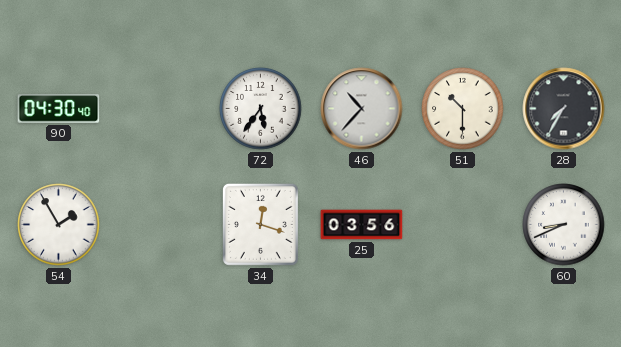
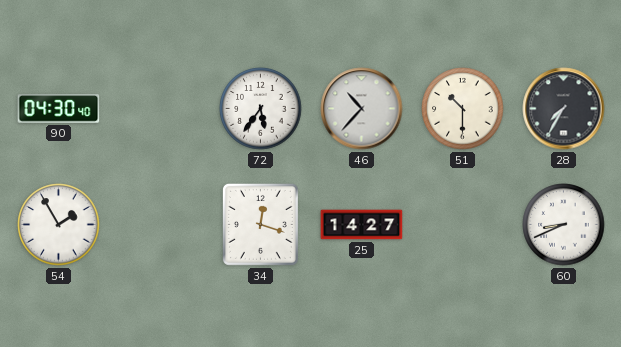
25: 03:56 -> 14:27
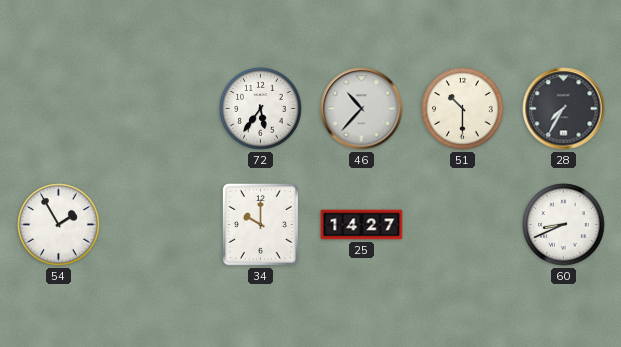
90: 04:30 -> none
34: 12:18 -> 10:00
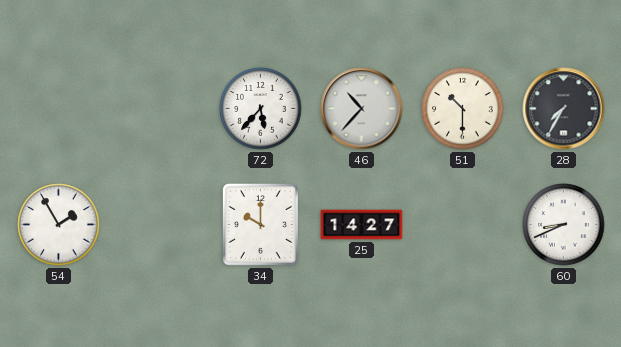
72: 5:36 -> 5:37
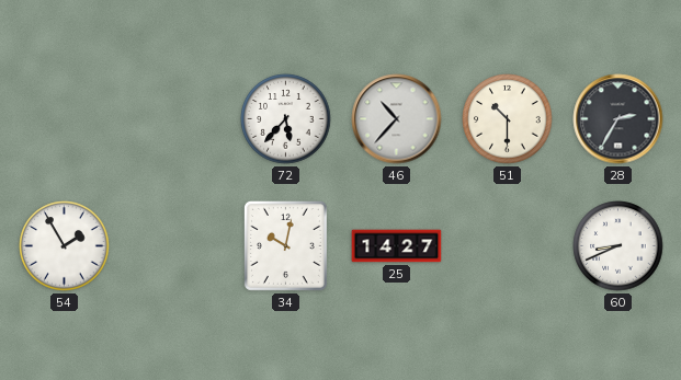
28: 7:35 -> 2:35
34: 10:00 -> 10:02
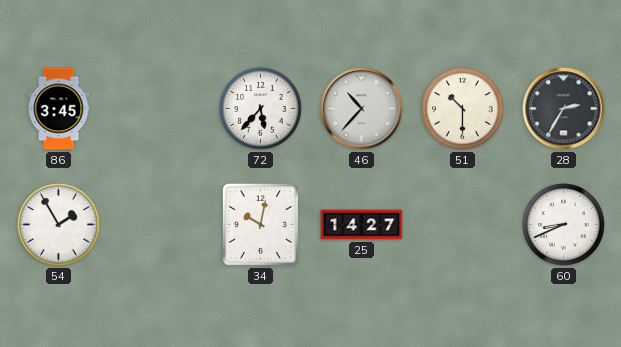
86: none -> 3:45
